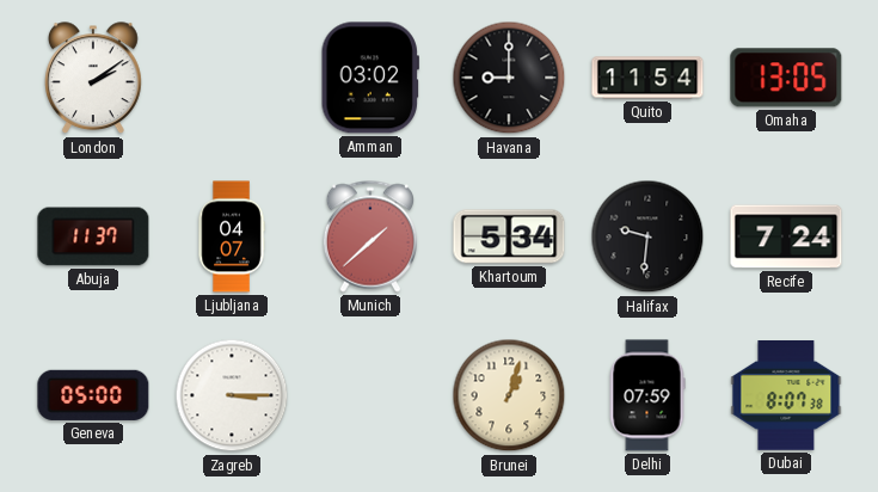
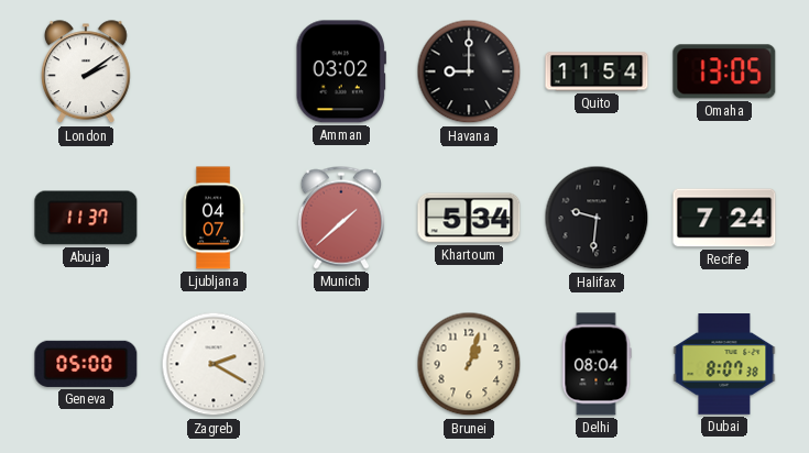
Zagreb: 3:15 -> 2:20
Delhi: 07:59 -> 08:04
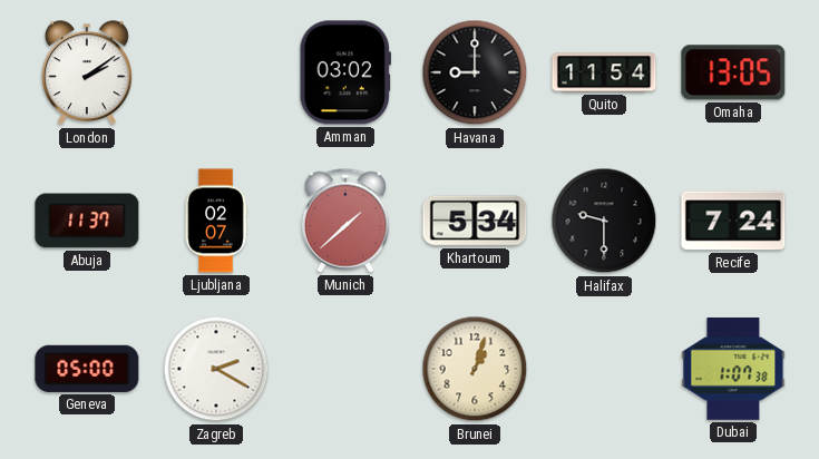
Ljubljana: 04:07 -> 02:07
Halifax: 9:31 -> 9:30
Delhi: 08:04 -> none
Dubai: 8:07 -> 1:07
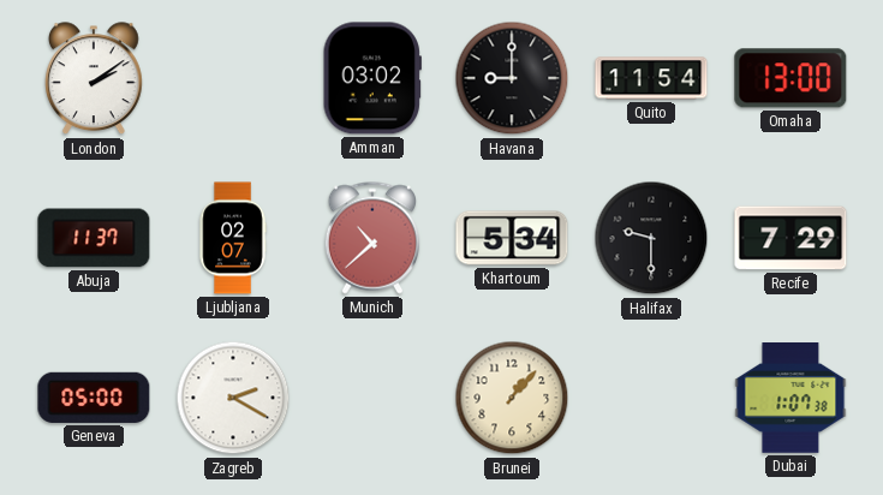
Omaha: 13:05 -> 13:00
Munich: 1:38 -> 10:38
Recife: 7:24 -> 7:29
Brunei: 1:03 -> 1:07
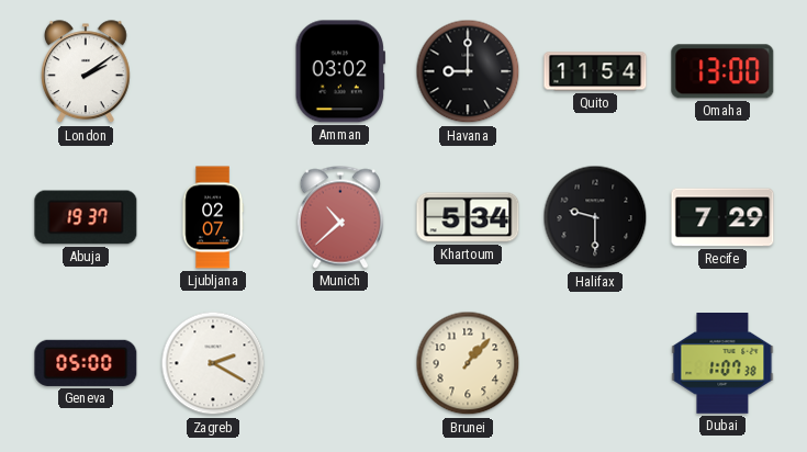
Abuja: 11:37 -> 19:37
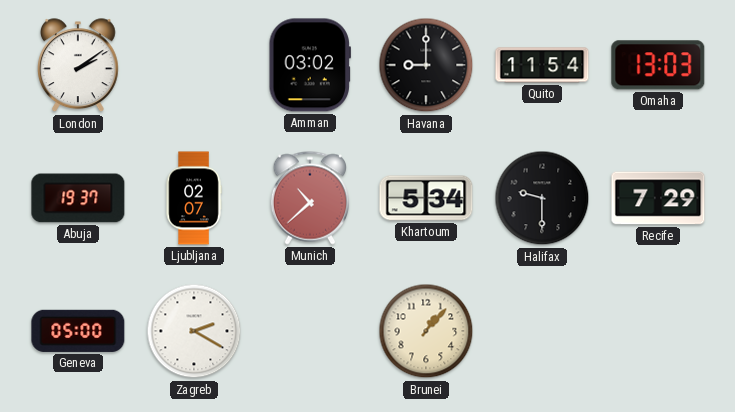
Omaha: 13:00 -> 13:03
Dubai: 1:07 -> none
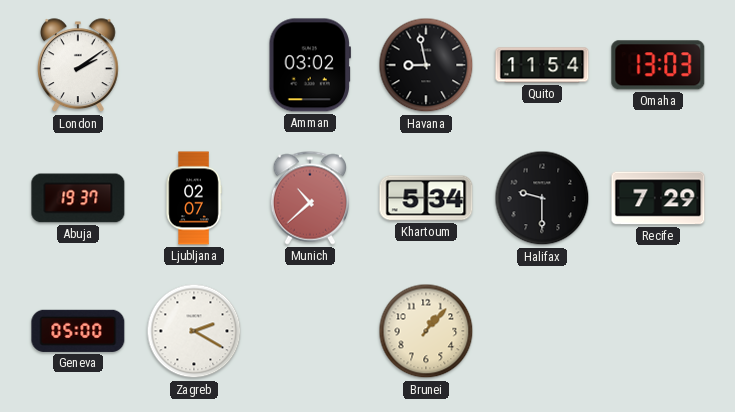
Havana: 9:00 -> 8:58
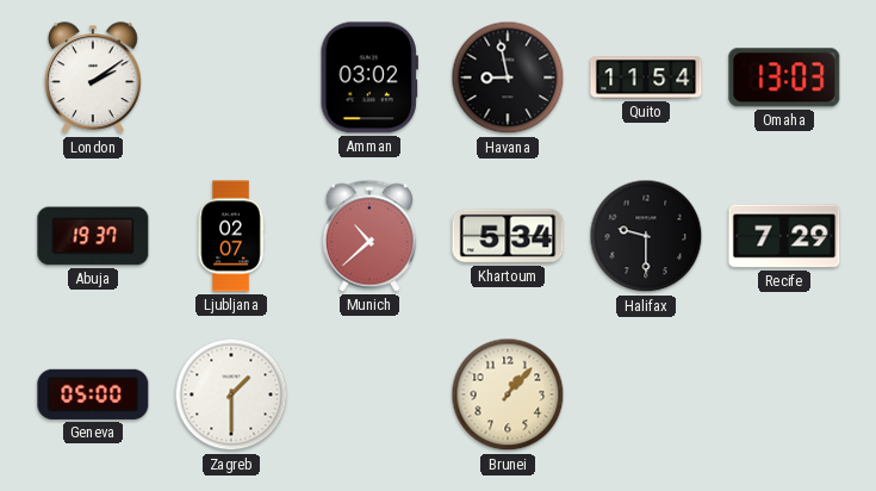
Zagreb: 2:20 -> 1:30
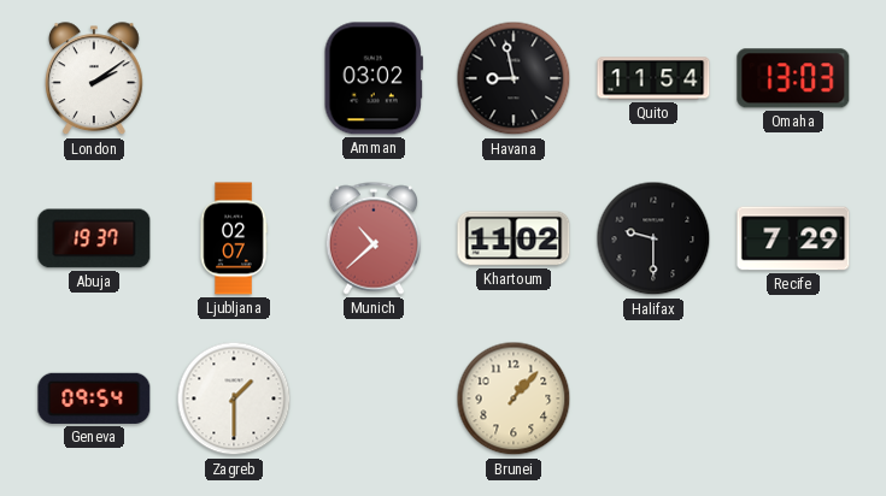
Khartoum: 5:34 -> 11:02
Geneva: 05:00 -> 09:54
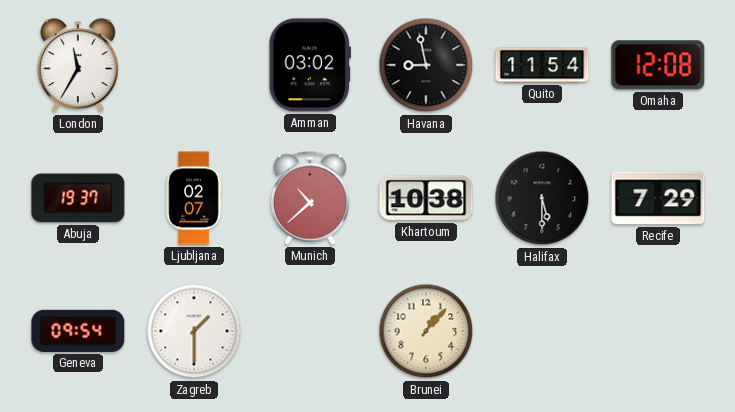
London: 2:09 -> 11:35
Omaha: 13:03 -> 12:08
Khartoum: 11:02 -> 10:38
Halifax: 9:30 -> 5:30
